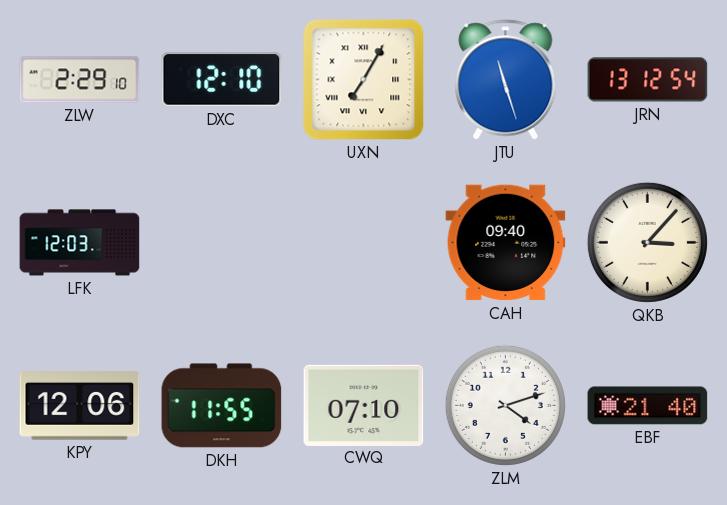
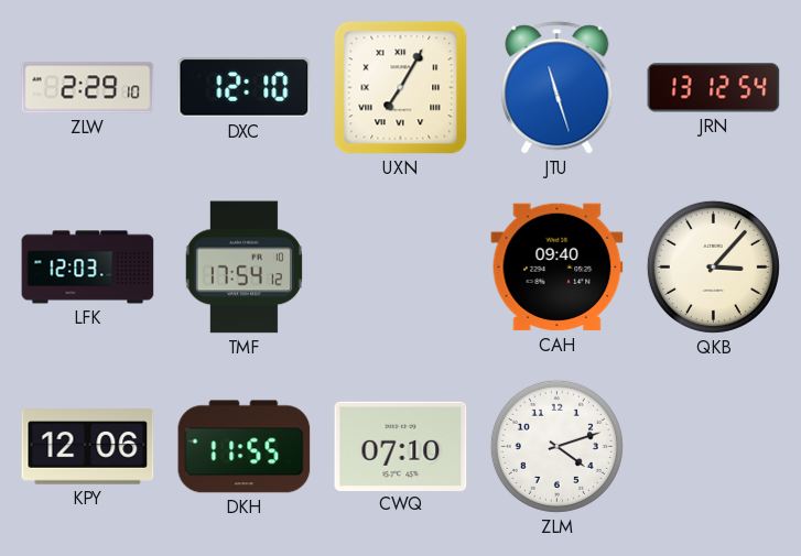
TMF: none -> 17:54
EBF: 21:40 -> none
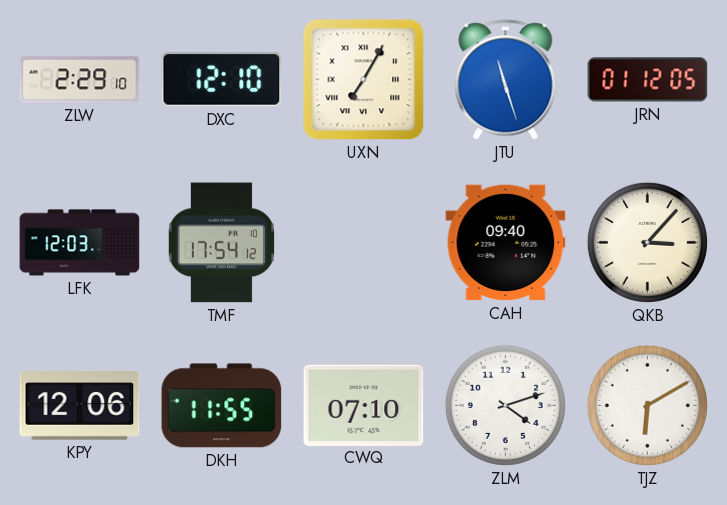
JRN: 13:12 -> 01:12
TJZ: none -> 6:10
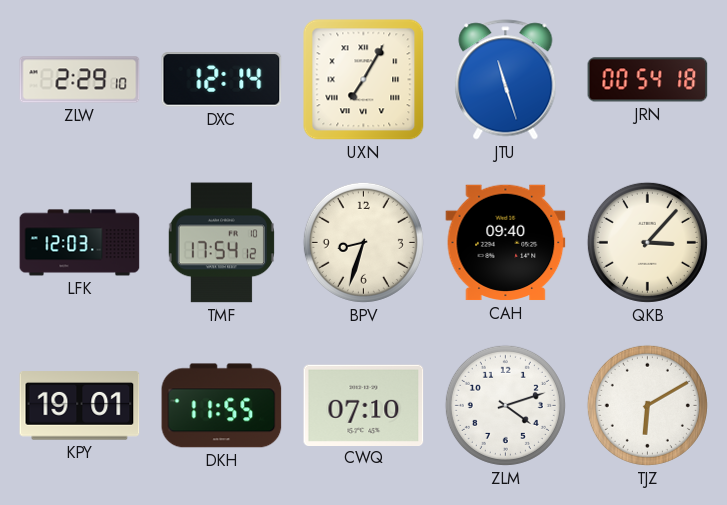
DXC: 12:10 -> 12:14
JRN: 01:12 -> 00:54
BPV: none -> 8:33
KPY: 12:06 -> 19:01
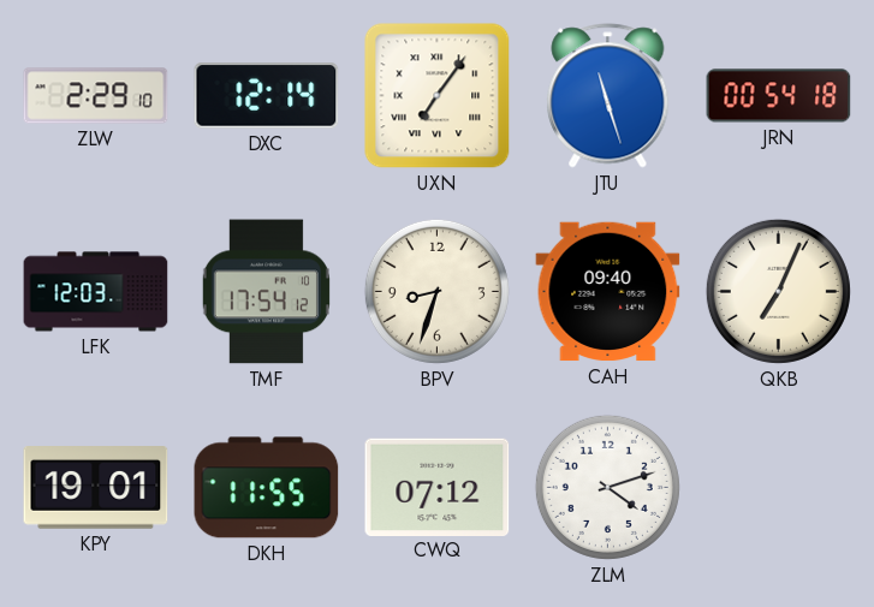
UXN: 7:05 -> 7:06
QKB: 3:07 -> 7:04
CWQ: 07:10 -> 07:12
TJZ: 6:10 -> none
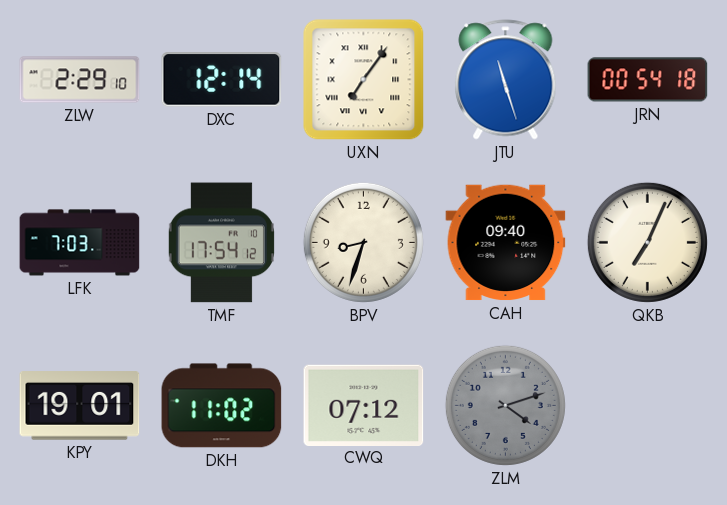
LFK: 12:03 -> 7:03
DKH: 11:55 -> 11:02
ZLM dial: white -> grey
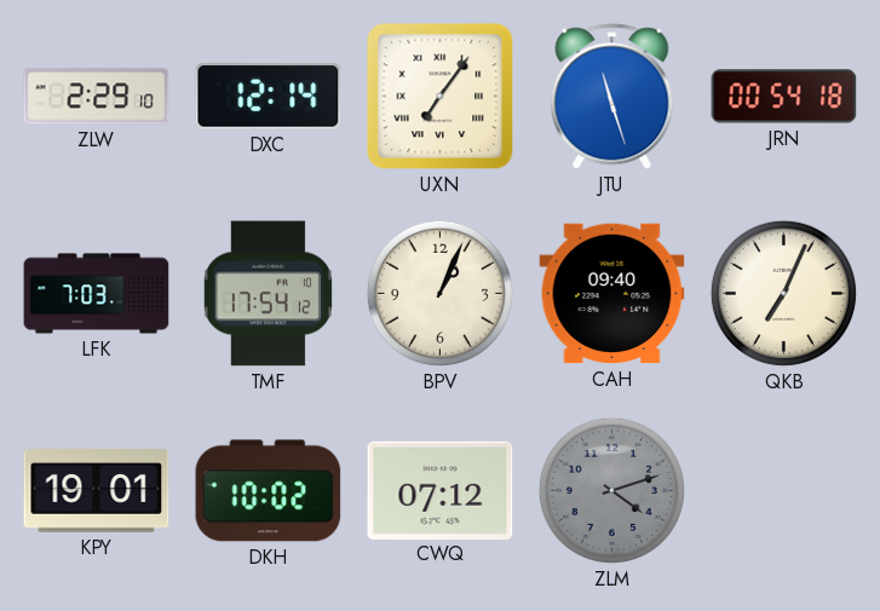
BPV: 8:33 -> 1:04
DKH: 11:02 -> 10:02
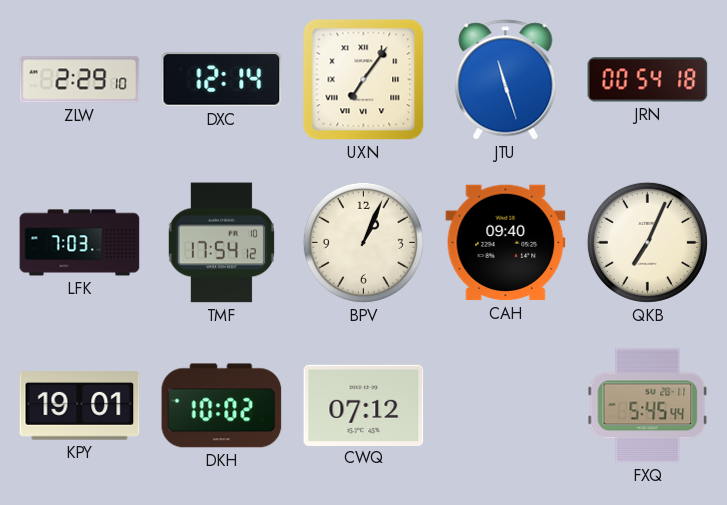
ZLM: 4:12 -> none
FXQ: none -> 5:45
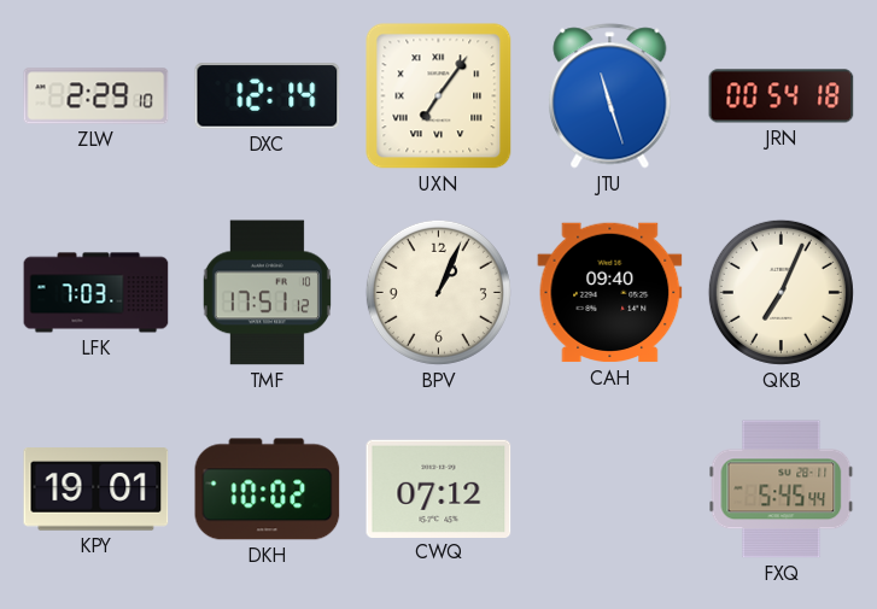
TMF: 17:54 -> 17:51
